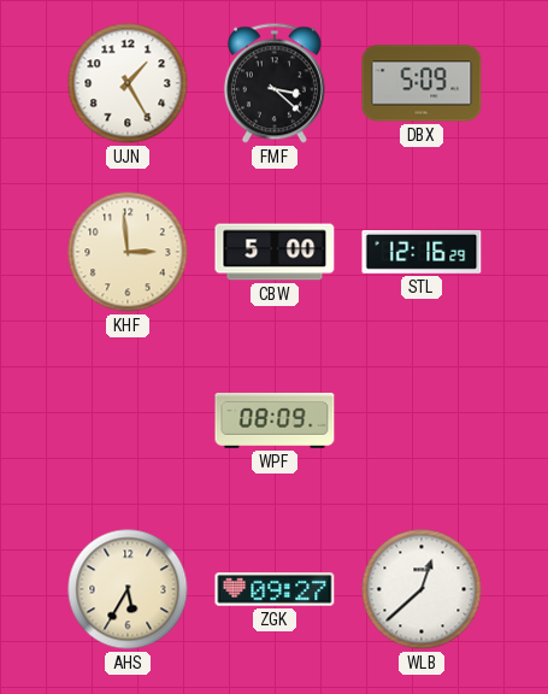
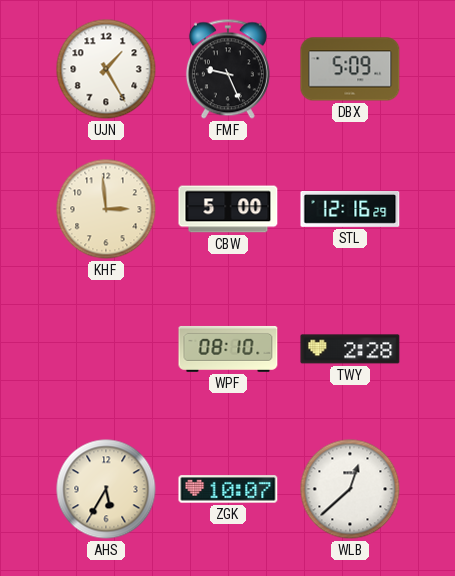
FMF: 3:22 -> 9:26
WPF: 08:09 -> 08:10
TWY: none -> 2:28
ZGK: 09:27 -> 10:07
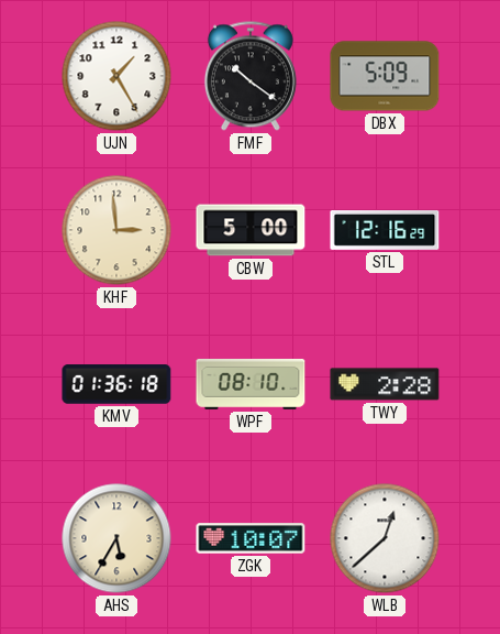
FMF: 9:26 -> 10:21
KMV: none -> 01:36
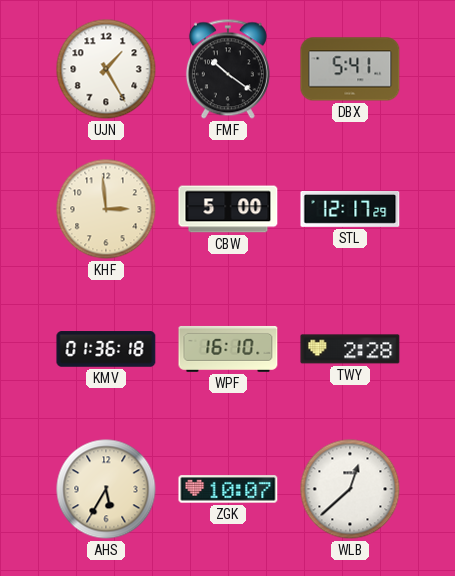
DBX: 5:09 -> 5:41
STL: 12:16 -> 12:17
WPF: 08:10 -> 16:10
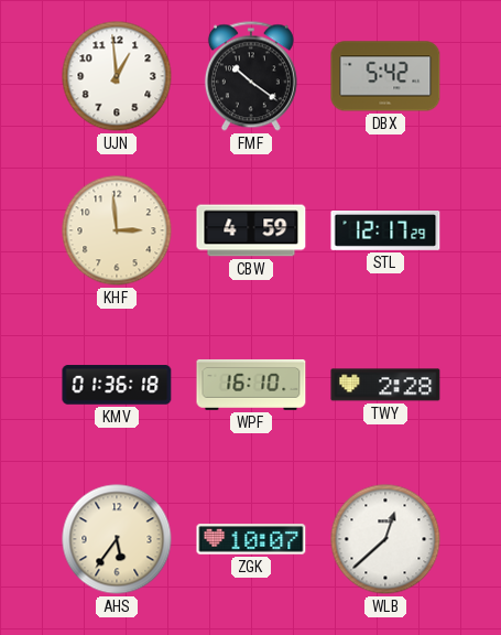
UJN: 1:25 -> 12:59
DBX: 5:41 -> 5:42
CBW: 5:00 -> 4:59
AHS: 5:35 -> 5:36
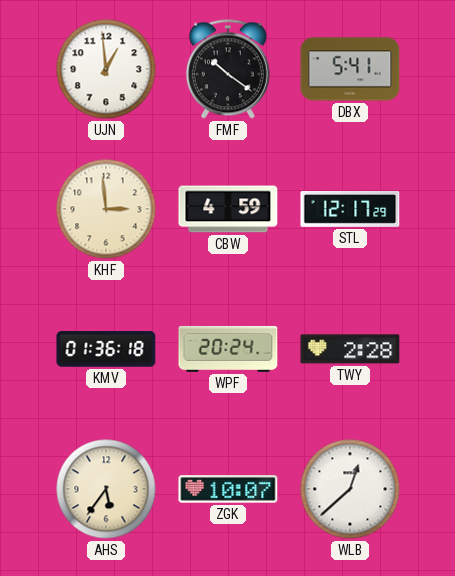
DBX: 5:42 -> 5:41
WPF: 16:10 -> 20:24
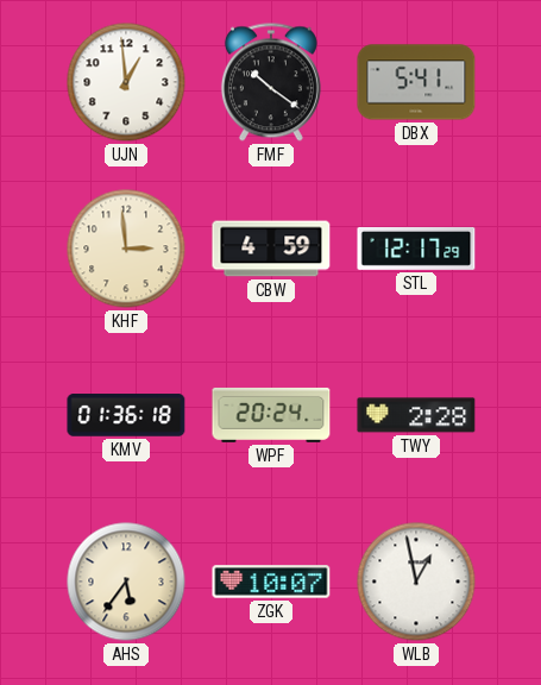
WLB: 12:38 -> 12:58
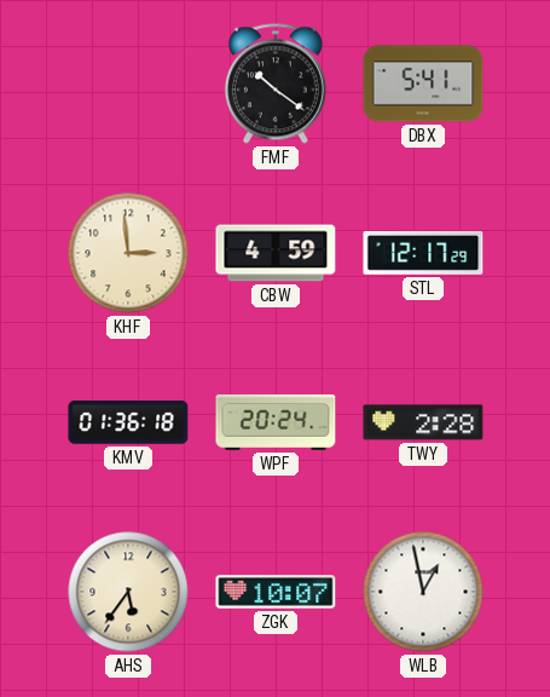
UJN: 12:59 -> none
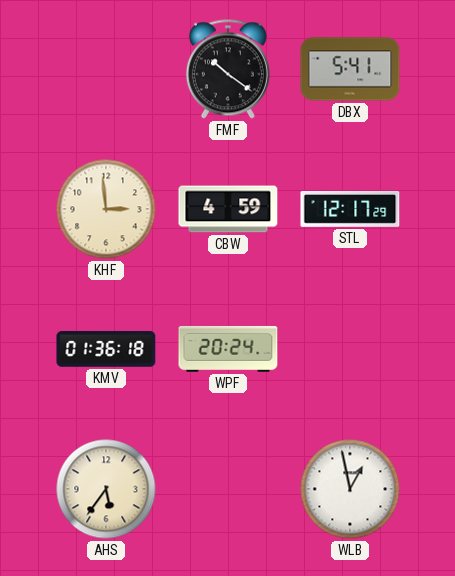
TWY: 2:28 -> none
ZGK: 10:07 -> none
